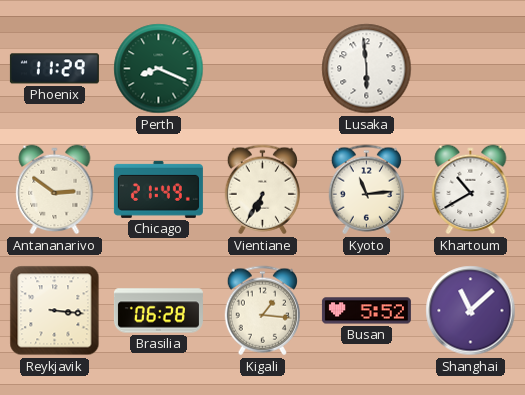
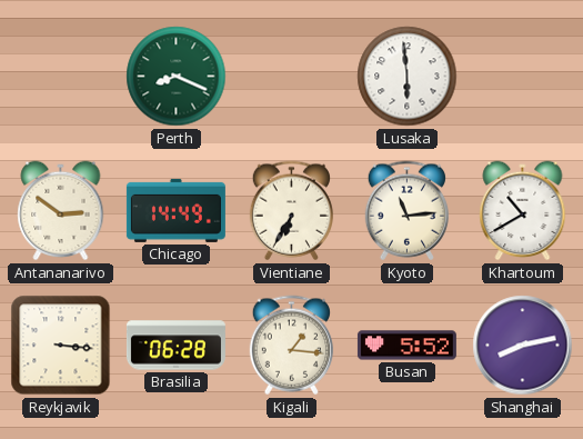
Phoenix: 11:29 -> none
Chicago: 21:49 -> 14:49
Shanghai: 11:08 -> 8:13
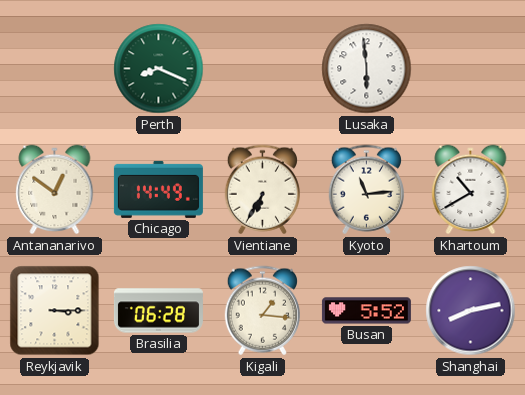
Antananarivo: 2:51 -> 12:51
Reykjavik: 3:16 -> 3:15
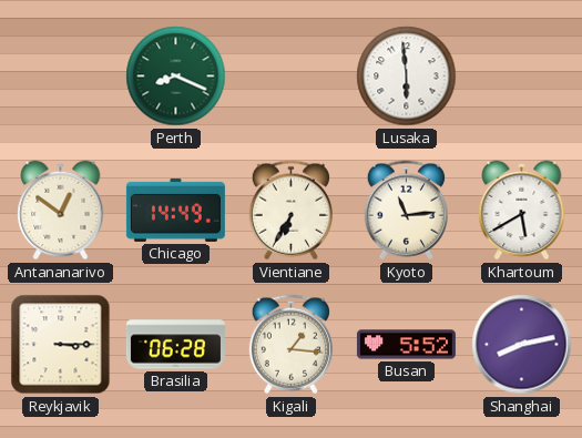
Khartoum: 10:40 -> 5:40
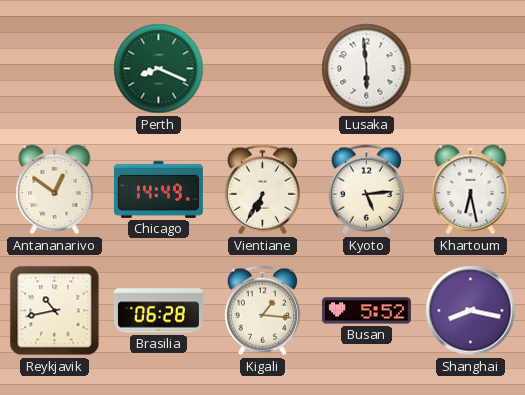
Kyoto: 11:14 -> 5:14
Khartoum: 5:40 -> 6:28
Reykjavik: 3:15 -> 10:43
Shanghai: 8:13 -> 8:17
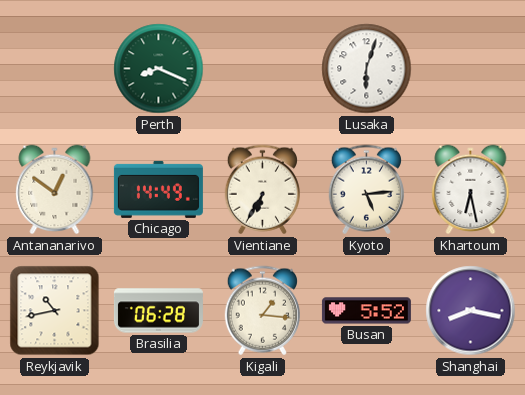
Lusaka: 5:59 -> 6:03
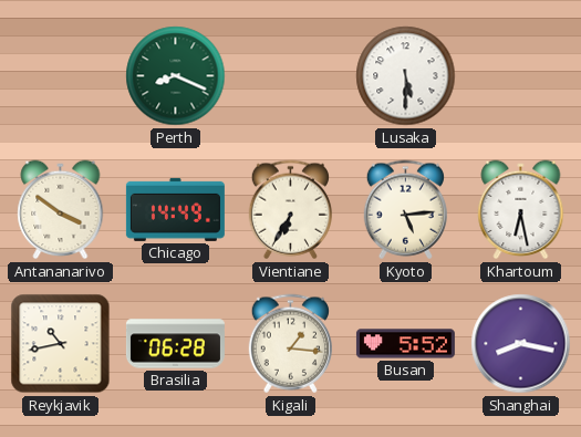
Lusaka: 6:03 -> 5:30
Antananarivo: 12:51 -> 3:51
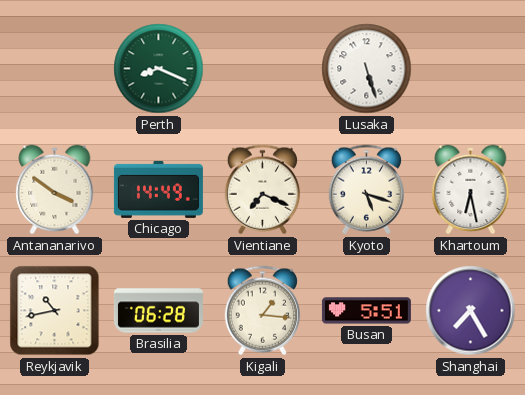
Lusaka: 5:30 -> 5:27
Vientiane: 6:35 -> 7:19
Kyoto: 5:14 -> 5:18
Busan: 5:52 -> 5:51
Shanghai: 8:17 -> 7:25
